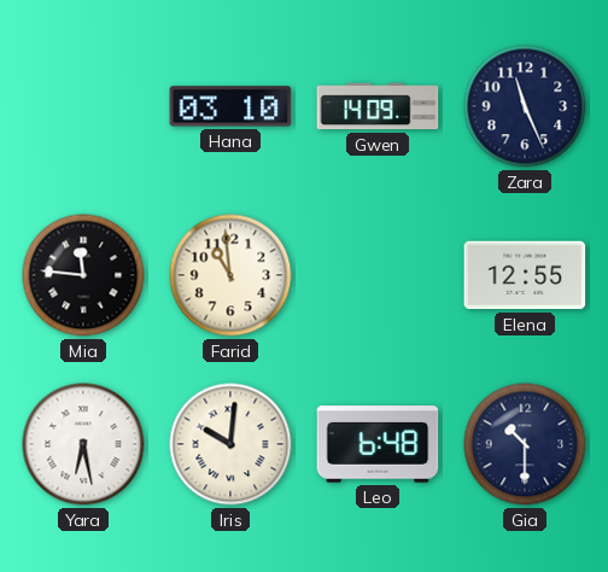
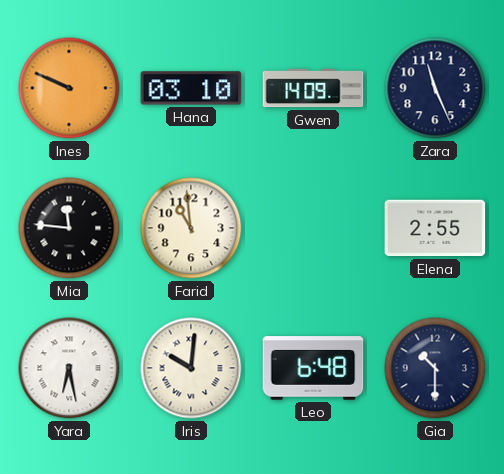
Ines: none -> 9:49
Elena: 12:55 -> 2:55
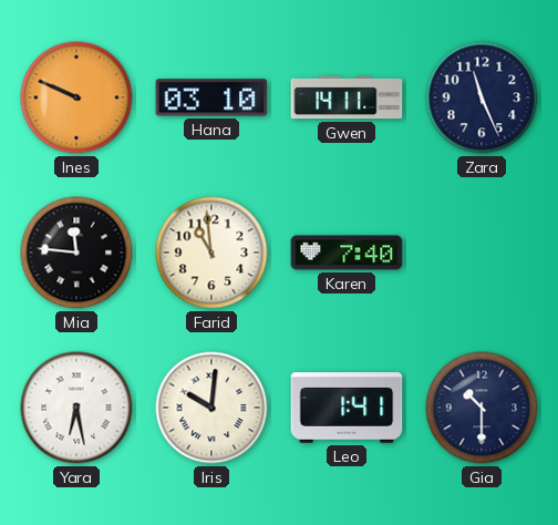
Gwen: 14:09 -> 14:11
Karen: none -> 7:40
Elena: 2:55 -> none
Leo: 6:48 -> 1:41
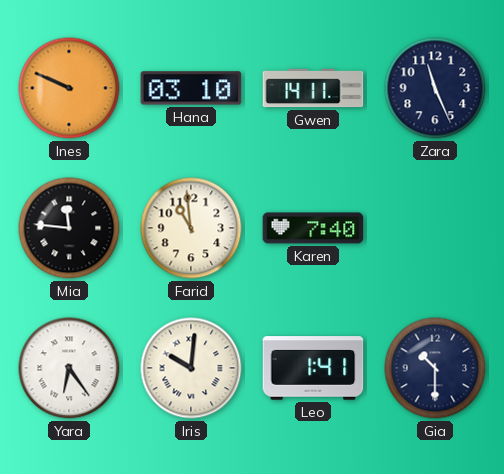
Yara: 6:28 -> 6:24
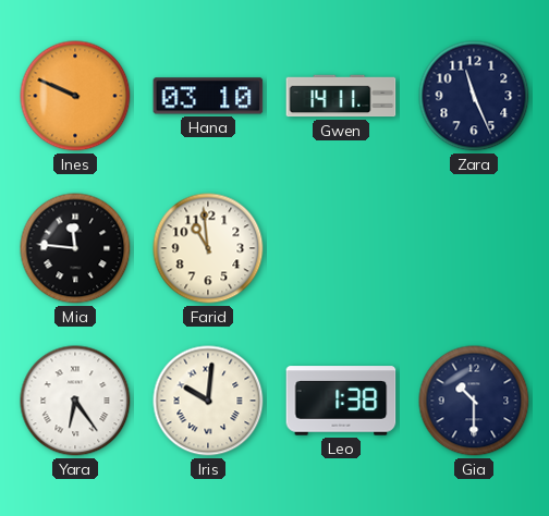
Karen: 7:40 -> none
Leo: 1:41 -> 1:38
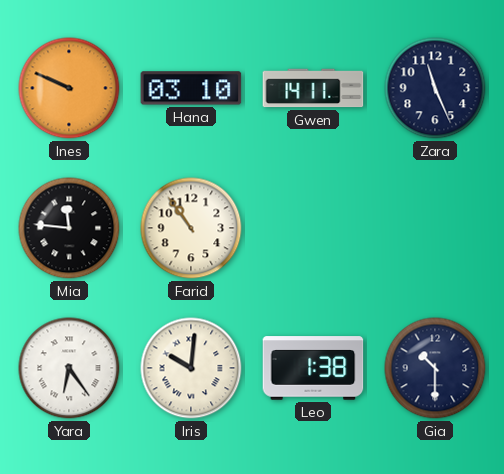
Farid: 10:59 -> 10:54
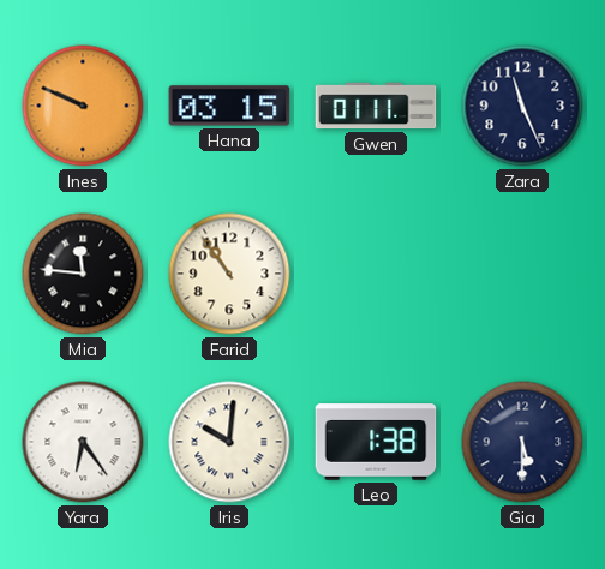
Hana: 03:10 -> 03:15
Gwen: 14:11 -> 01:11
Gia: 10:30 -> 5:30
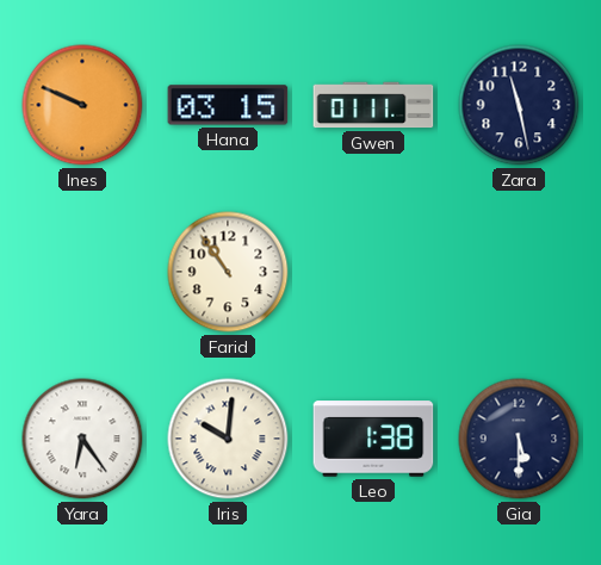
Zara: 11:26 -> 11:28
Mia: 11:46 -> none
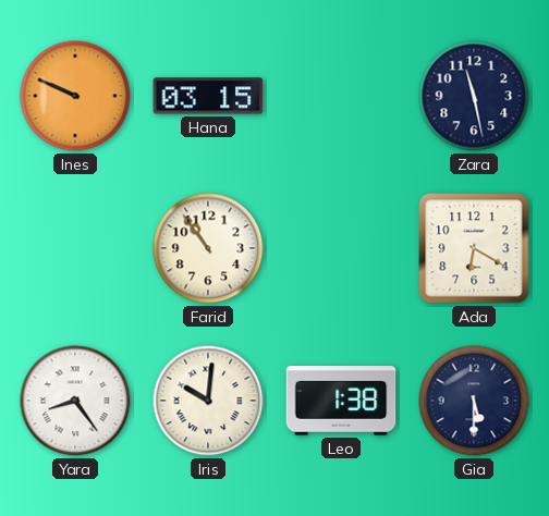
Gwen: 01:11 -> none
Ada: none -> 6:20
Yara: 6:24 -> 8:24
